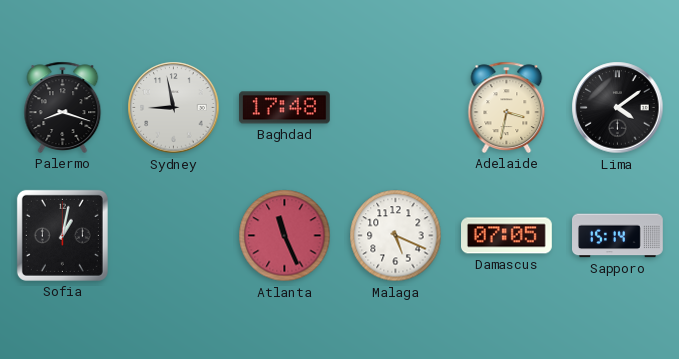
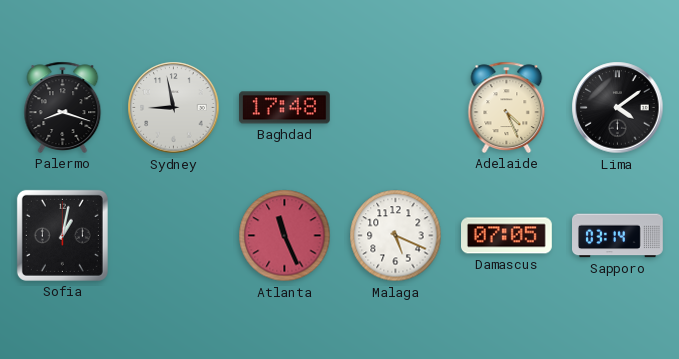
Adelaide: 3:32 -> 4:26
Sapporo: 15:14 -> 03:14
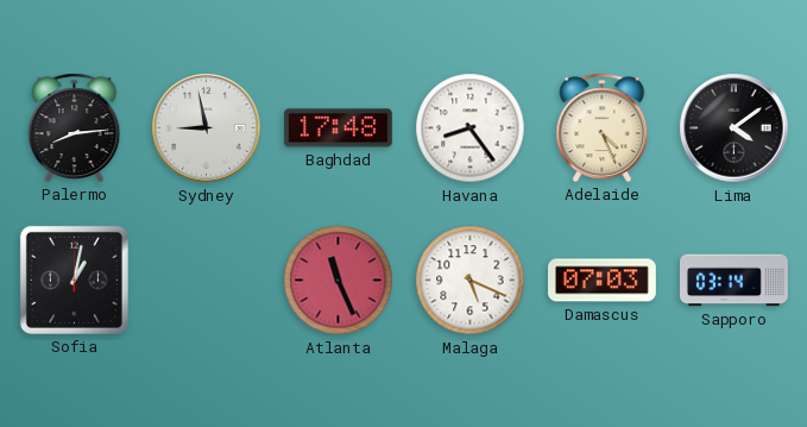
Palermo: 8:18 -> 8:14
Havana: none -> 8:24
Damascus: 07:05 -> 07:03
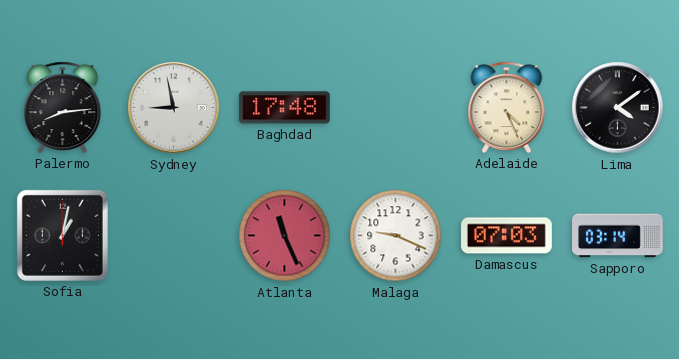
Havana: 8:24 -> none
Malaga: 5:19 -> 9:19
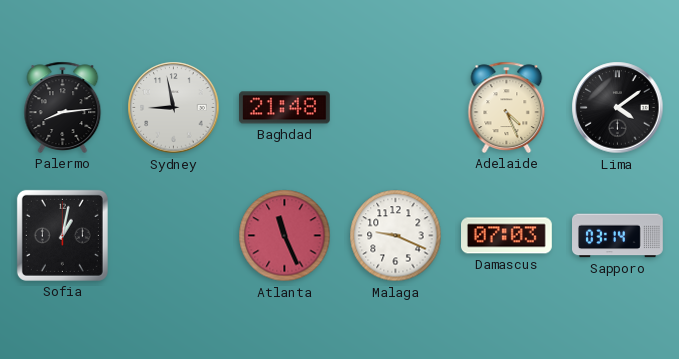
Baghdad: 17:48 -> 21:48
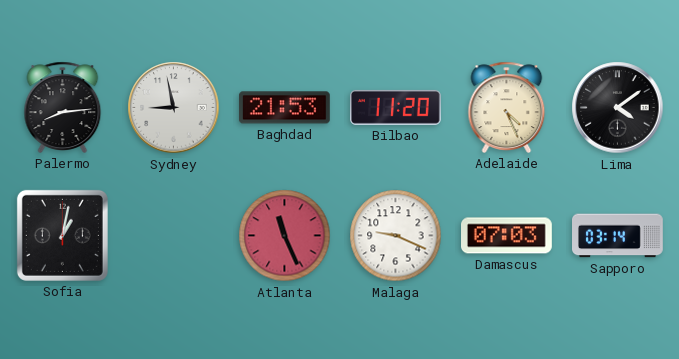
Baghdad: 21:48 -> 21:53
Bilbao: none -> 11:20
